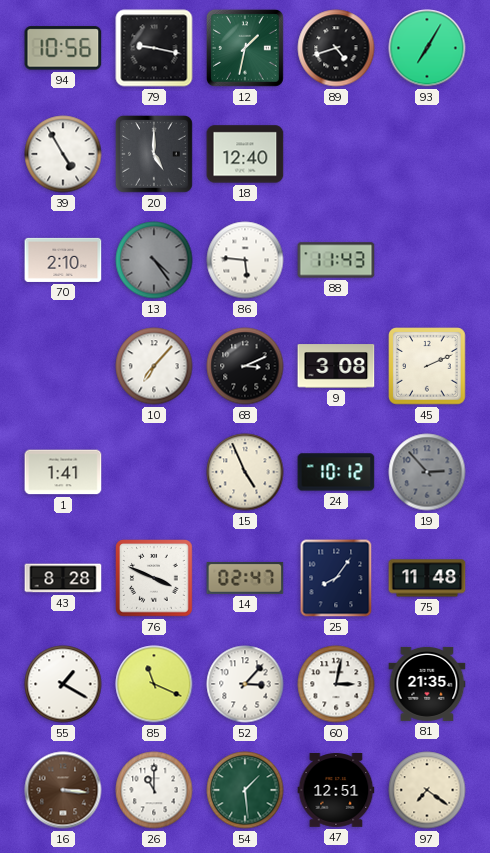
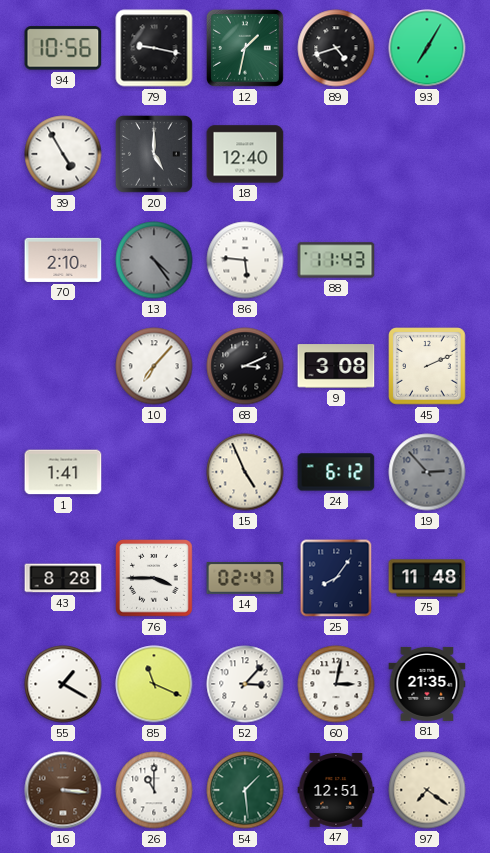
24: 10:12 -> 6:12
76: 3:49 -> 3:45
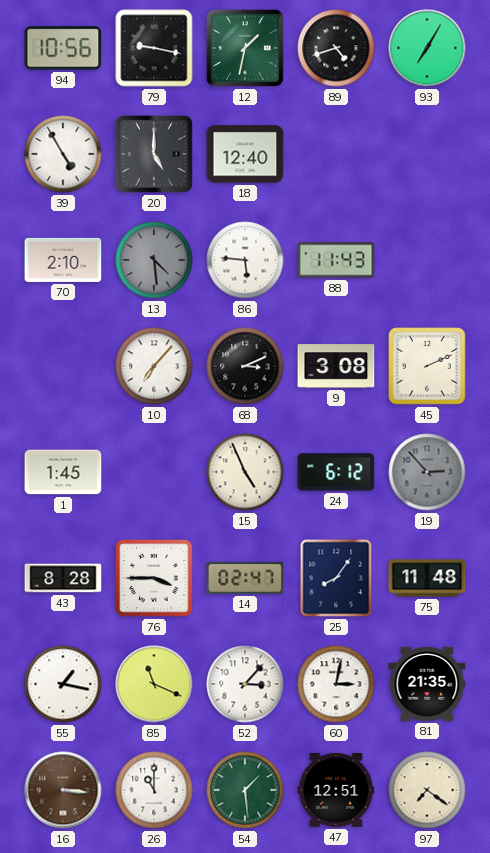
13: 4:24 -> 4:29
1: 1:41 -> 1:45
55: 1:20 -> 1:17
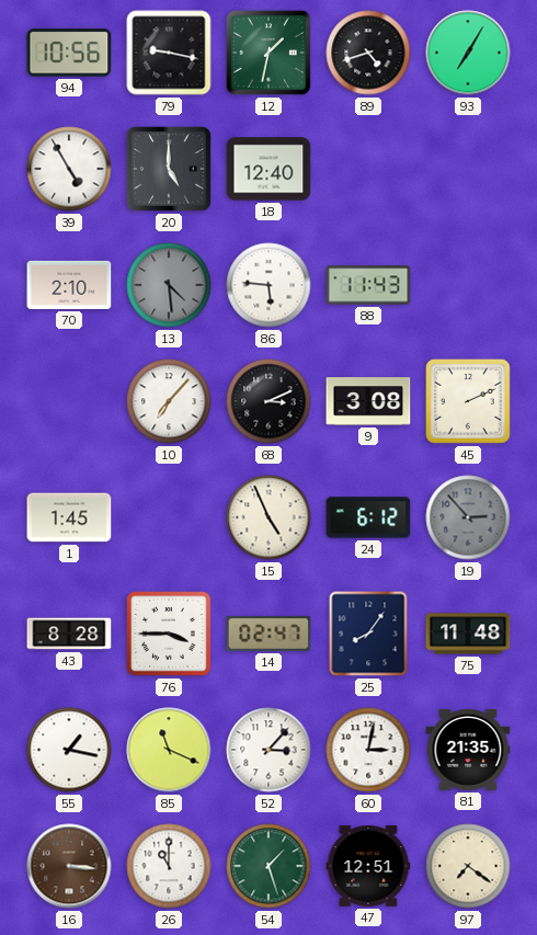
54: 1:29 -> 1:27
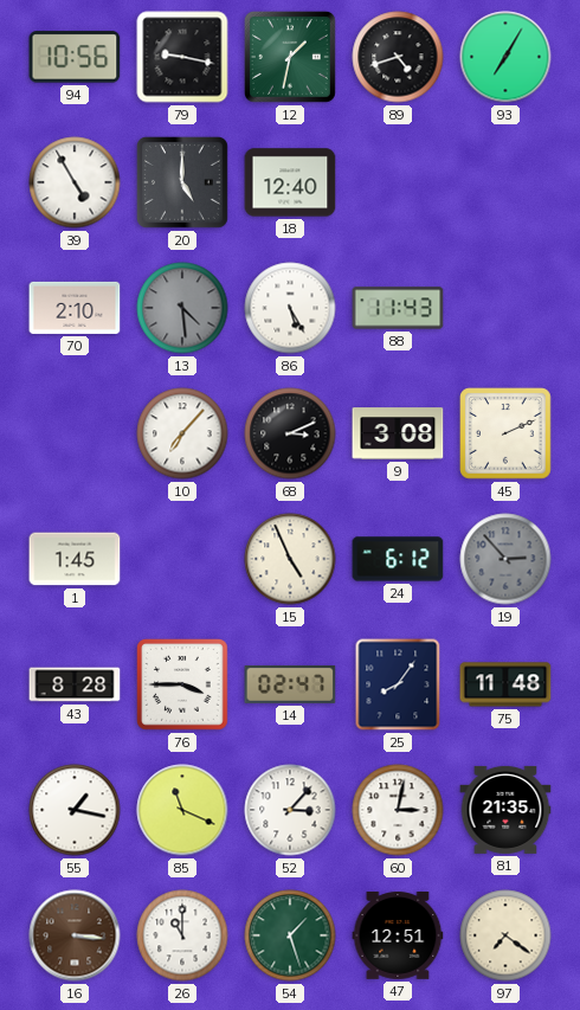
86: 5:46 -> 5:25
